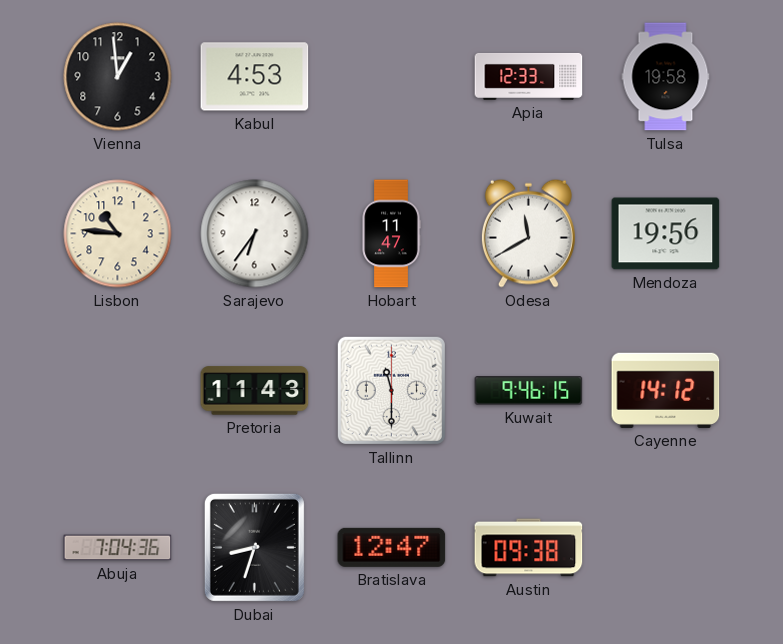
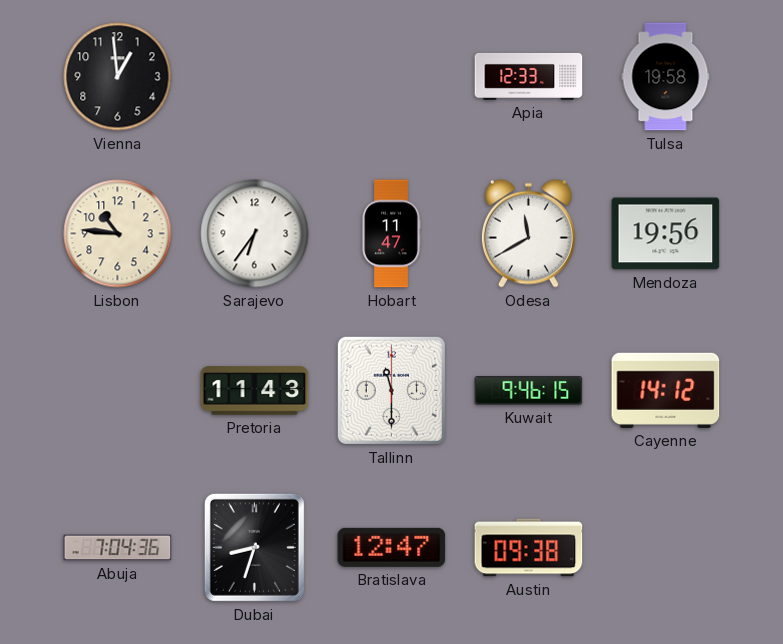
Kabul: 4:53 -> none
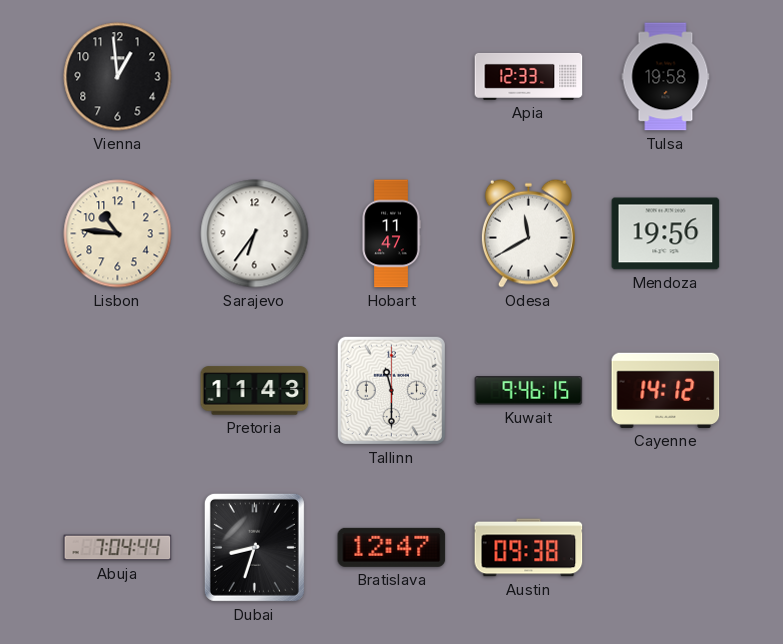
Abuja: 7:04:36 -> 7:04:44
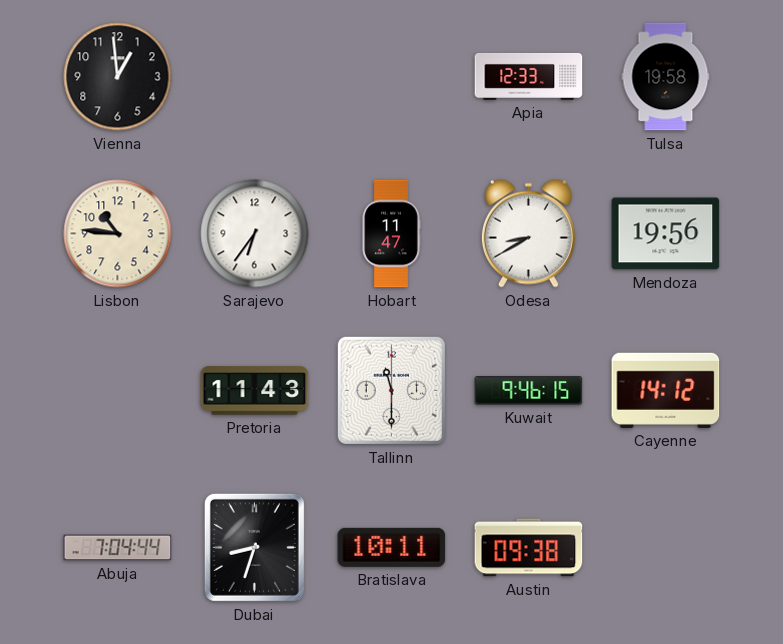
Odesa: 11:40 -> 8:40
Bratislava: 12:47 -> 10:11
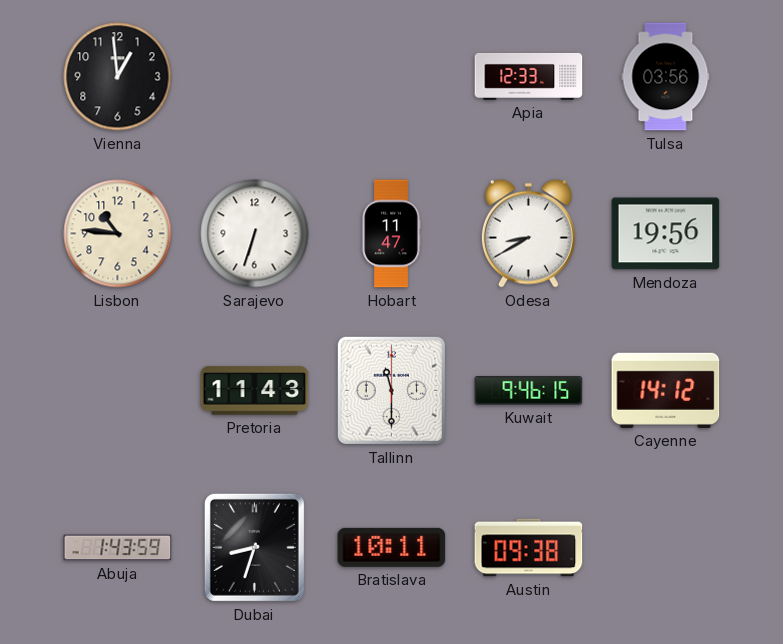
Tulsa: 19:58 -> 03:56
Sarajevo: 6:36 -> 6:33
Abuja: 7:04 -> 1:43
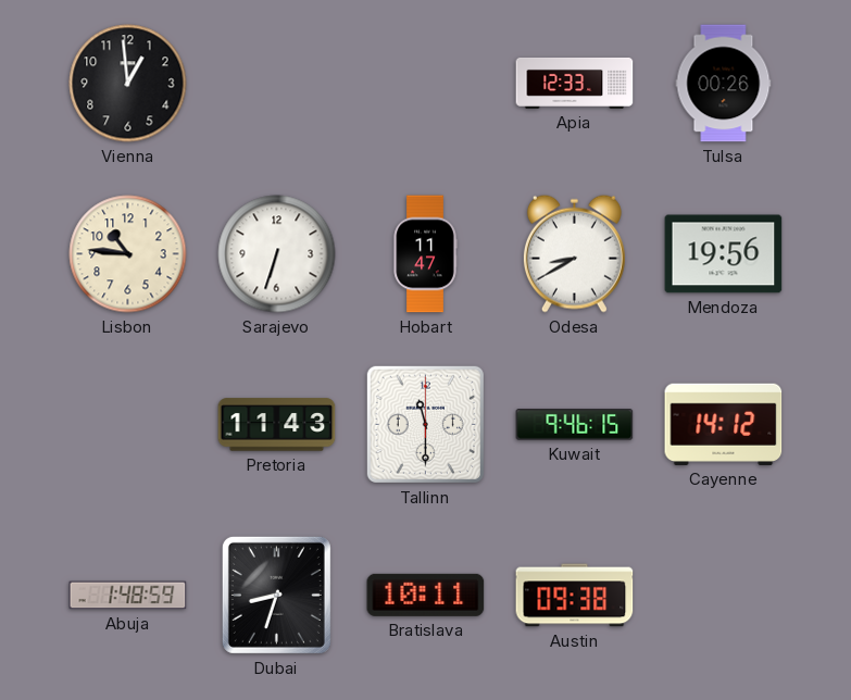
Tulsa: 03:56 -> 00:26
Abuja: 1:43 -> 1:48
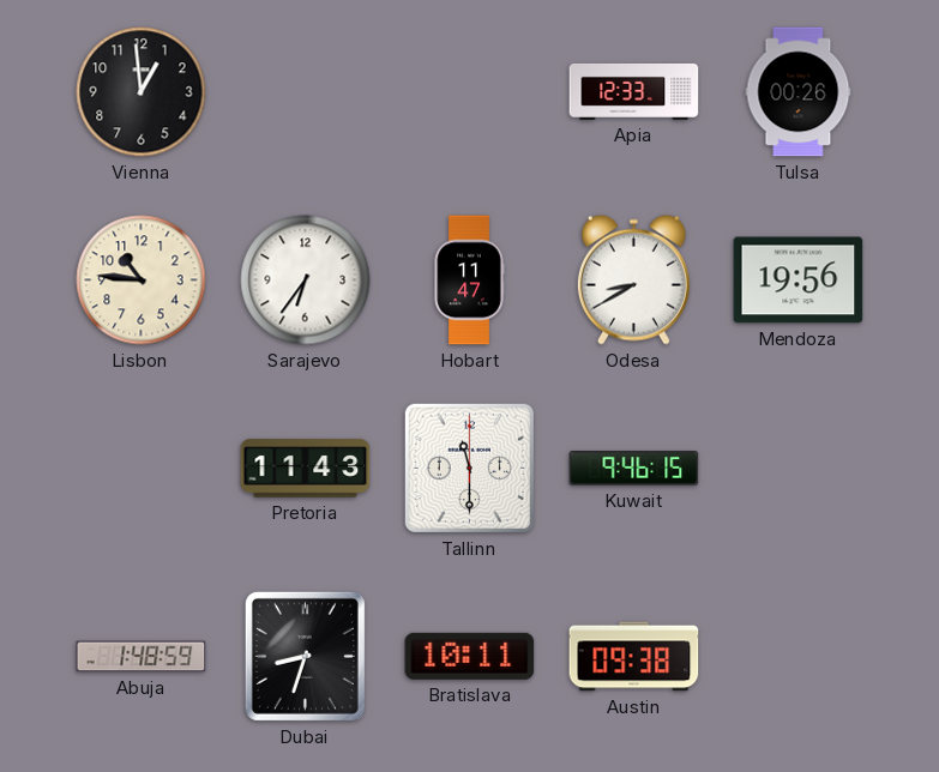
Sarajevo: 6:33 -> 6:36
Cayenne: 14:12 -> none
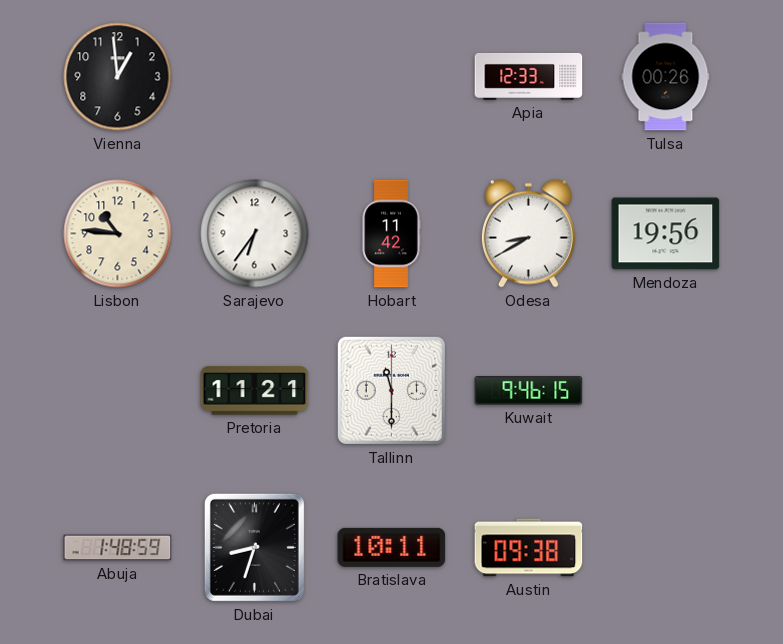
Hobart: 11:47 -> 11:42
Pretoria: 11:43 -> 11:21
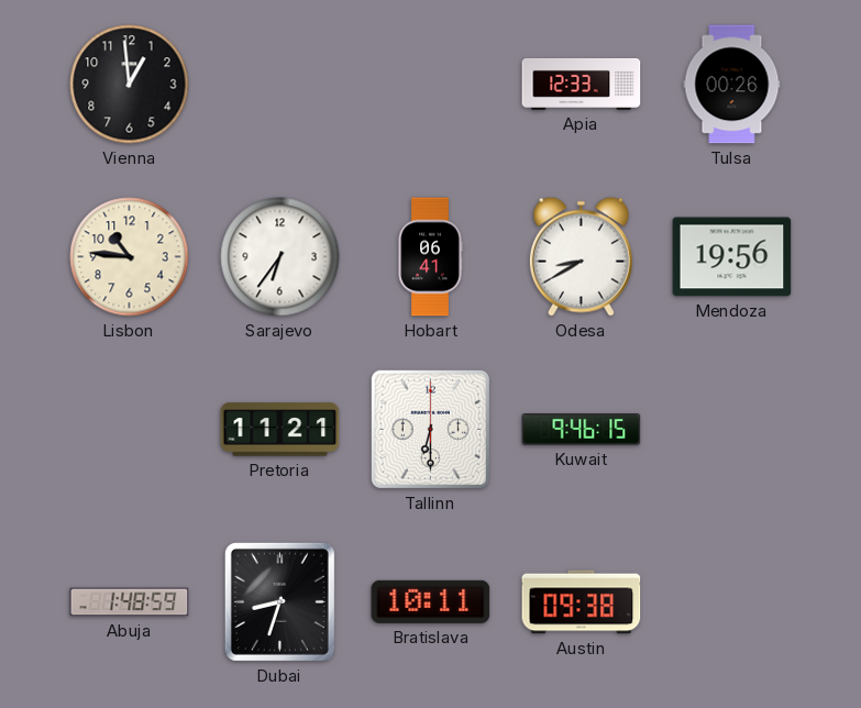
Hobart: 11:42 -> 06:41
Tallinn: 11:30 -> 6:30
